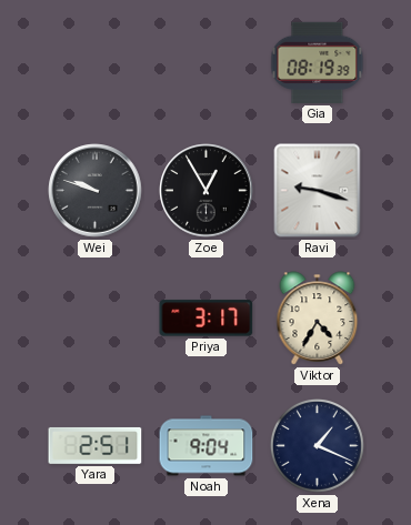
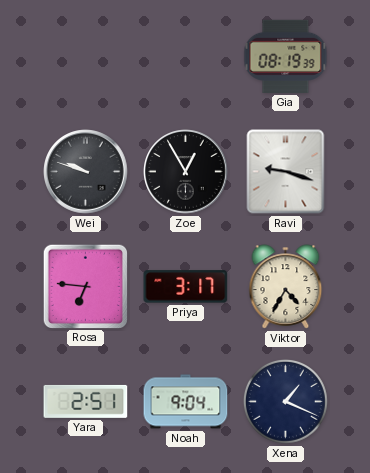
Rosa: none -> 6:46
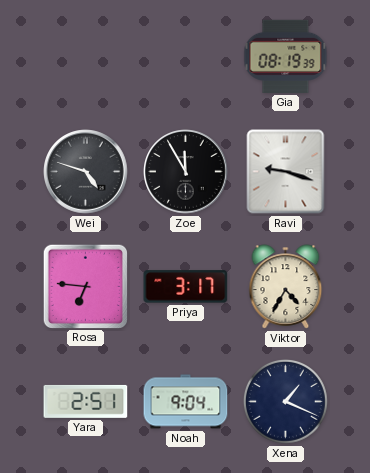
Wei: 9:48 -> 4:48
Zoe: 12:55 -> 11:55
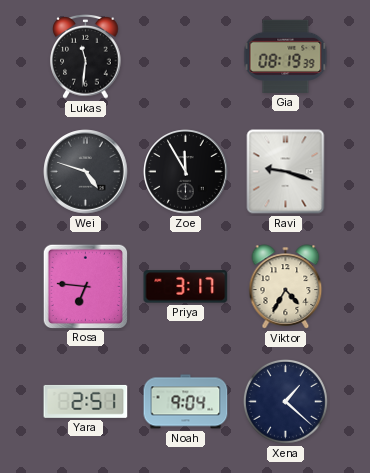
Lukas: none -> 11:31
Xena: 1:19 -> 1:22
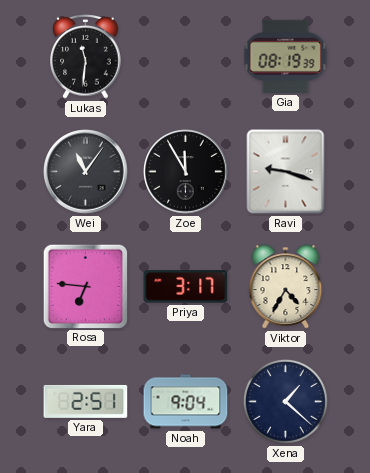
Wei: 4:48 -> 11:06
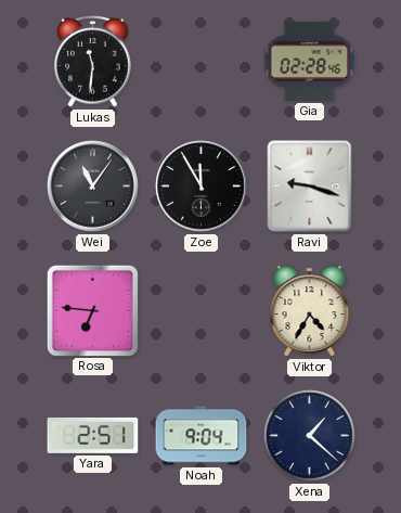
Gia: 08:19 -> 02:28
Priya: 3:17 -> none
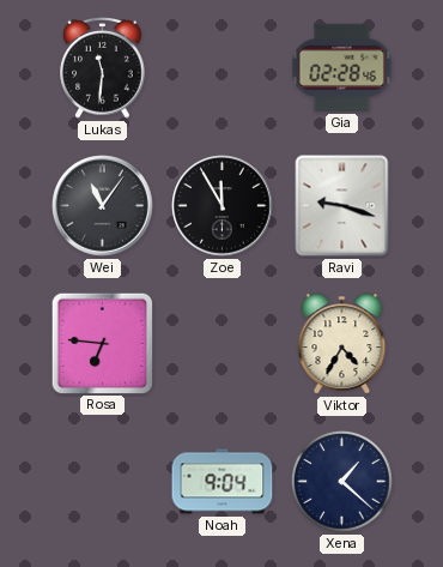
Yara: 2:51 -> none
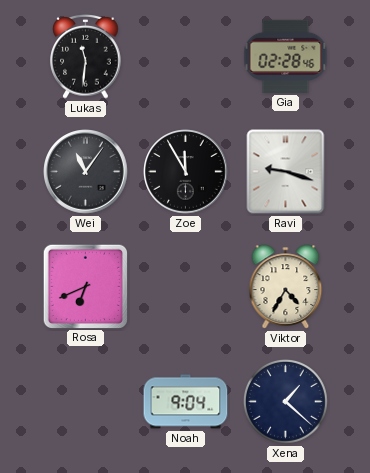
Rosa: 6:46 -> 6:41
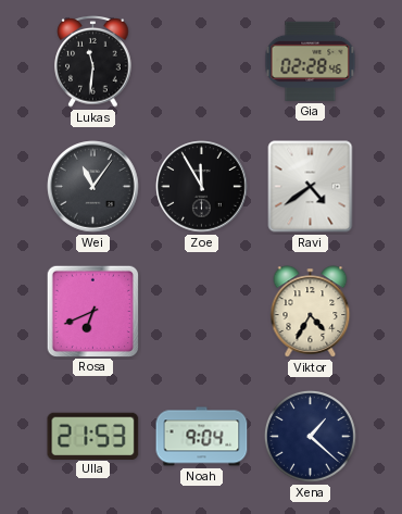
Ravi: 9:18 -> 4:39
Ulla: none -> 21:53
